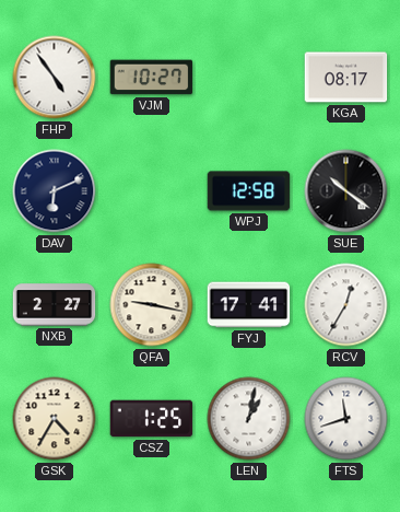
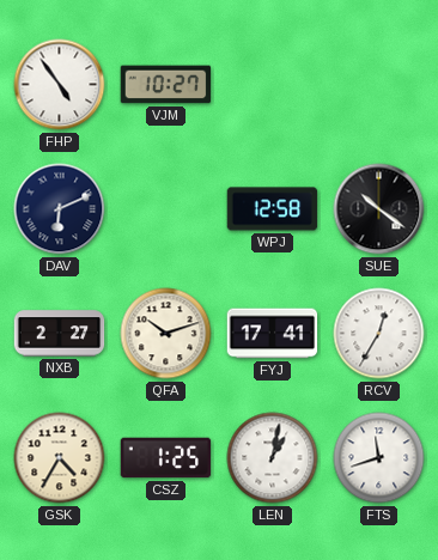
KGA: 08:17 -> none
QFA: 9:17 -> 10:12
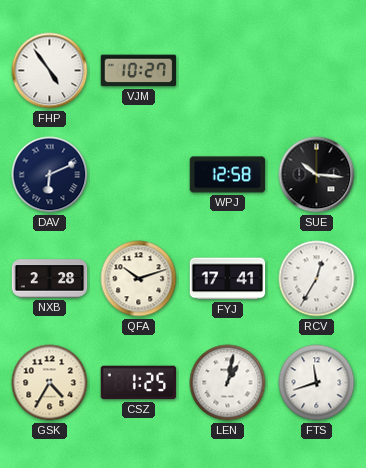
SUE: 10:21 -> 10:16
NXB: 2:27 -> 2:28
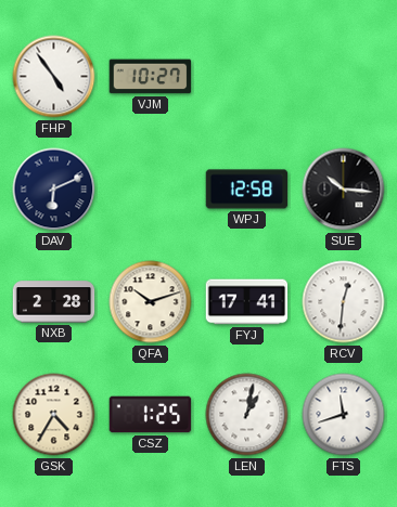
RCV: 12:35 -> 12:31
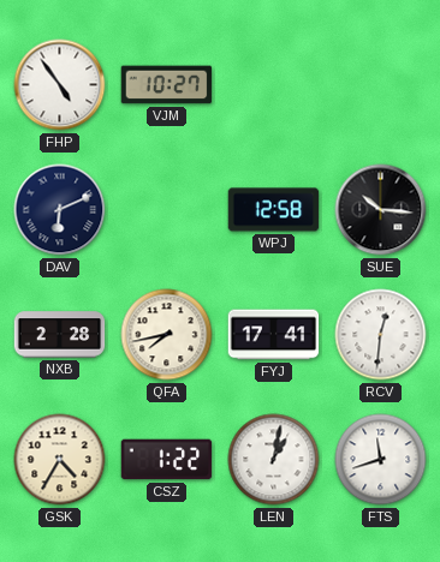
QFA: 10:12 -> 7:43
CSZ: 1:25 -> 1:22
